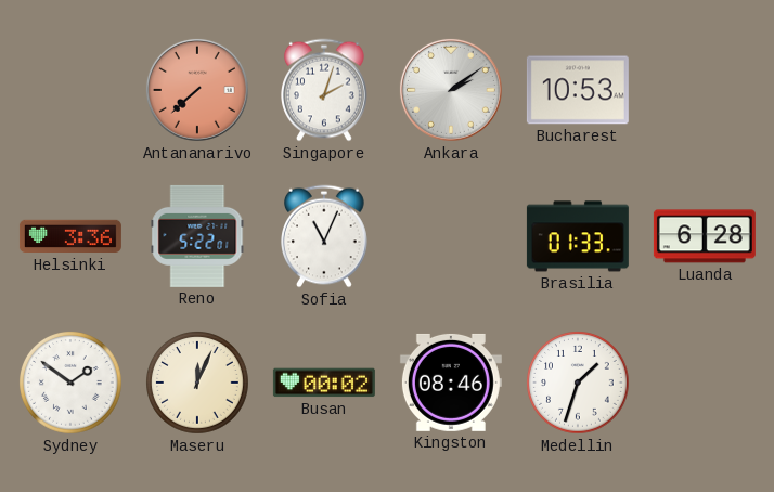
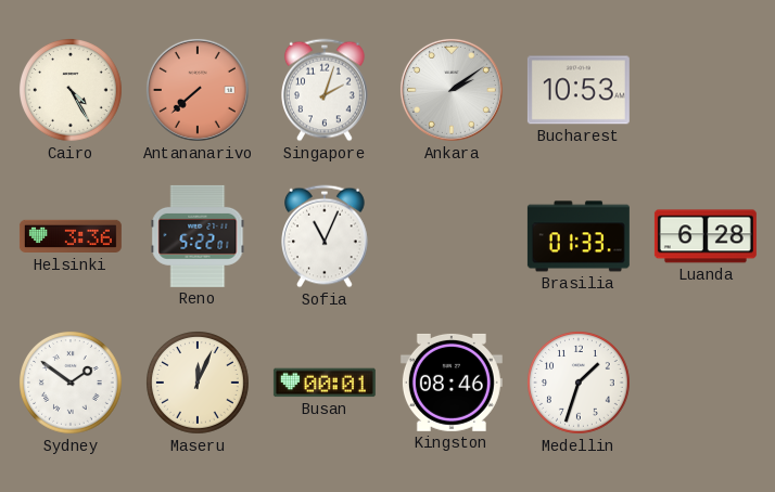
Cairo: none -> 4:25
Busan: 00:02 -> 00:01
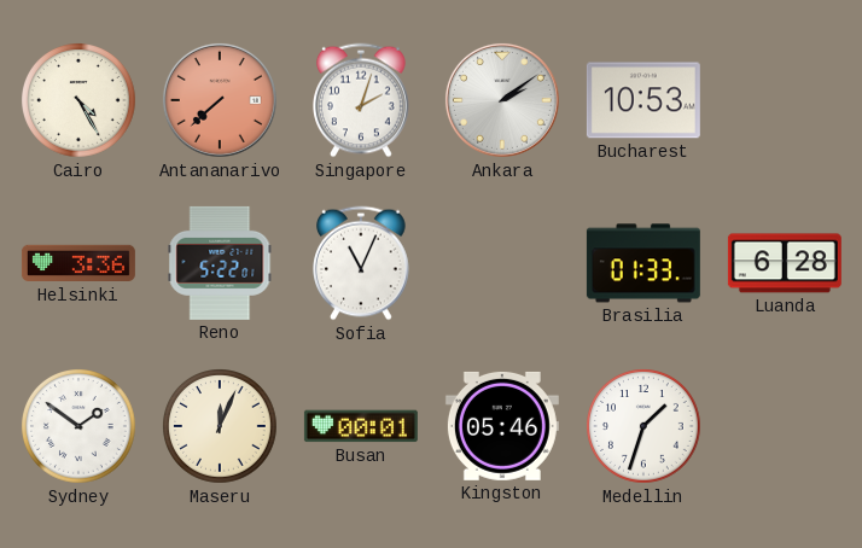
Kingston: 08:46 -> 05:46
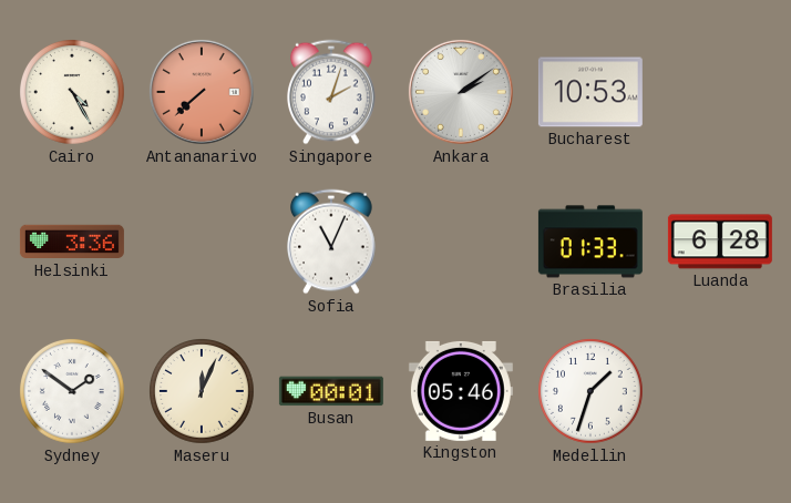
Reno: 5:22 -> none
